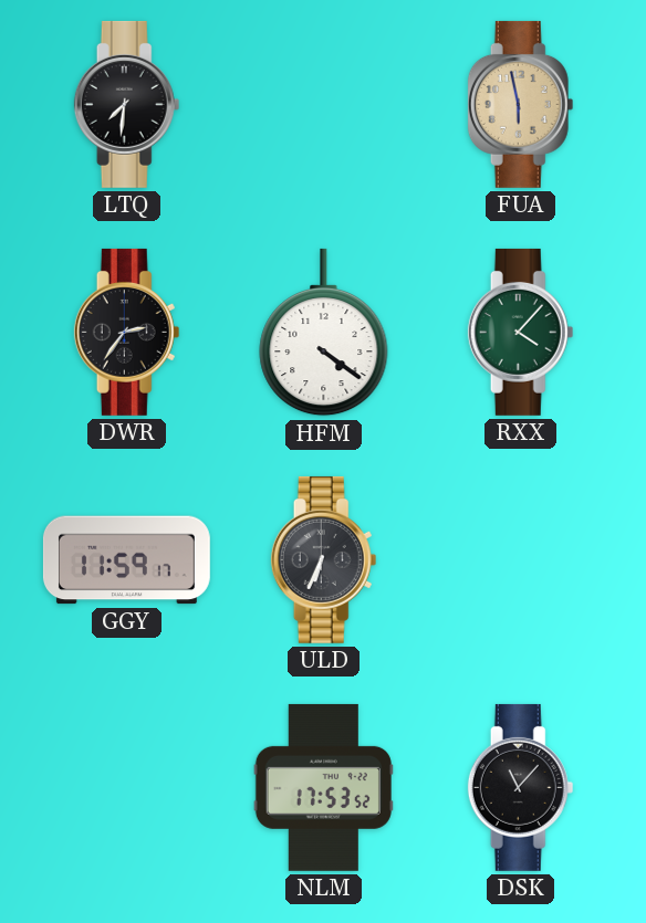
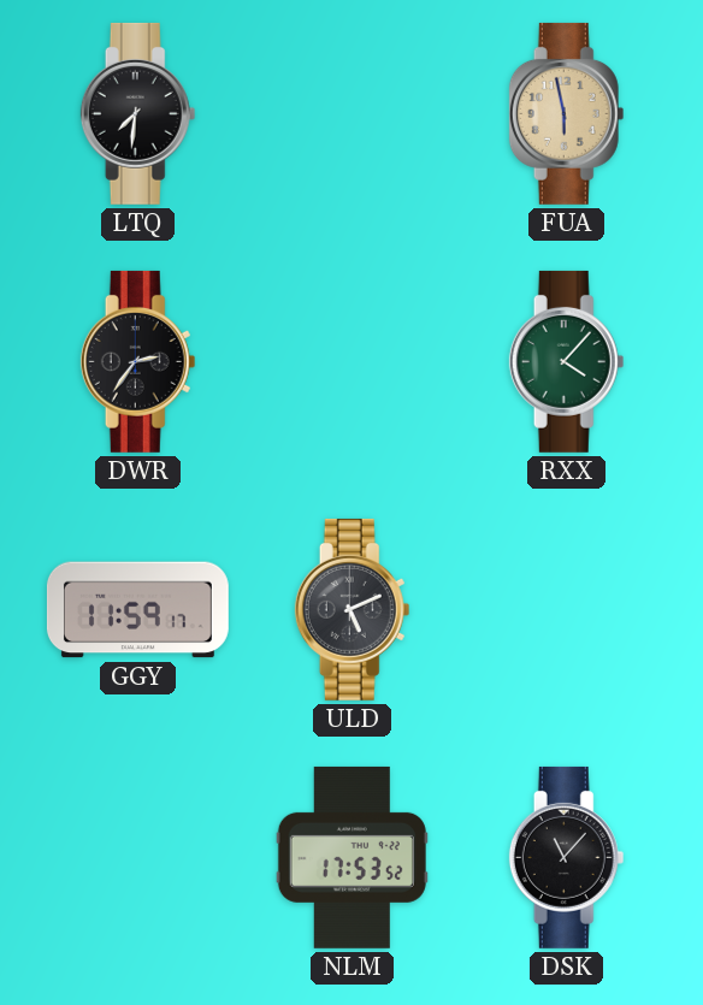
HFM: 4:21 -> none
ULD: 6:34 -> 5:11
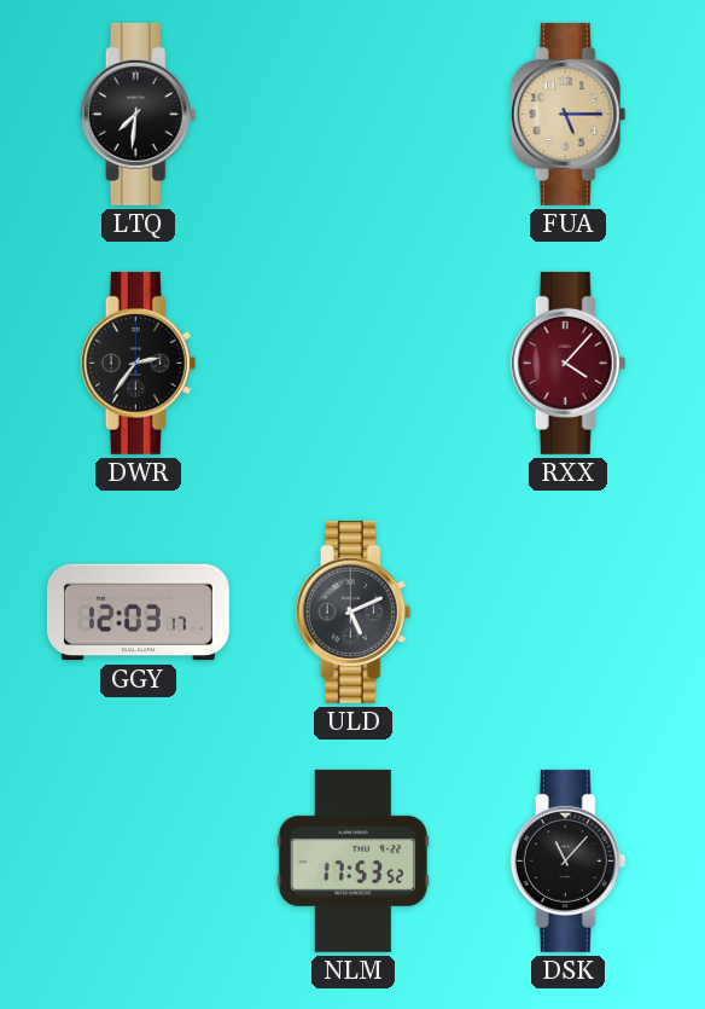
FUA: 5:58 -> 5:15
RXX dial: green -> burgundy
GGY: 11:59 -> 12:03
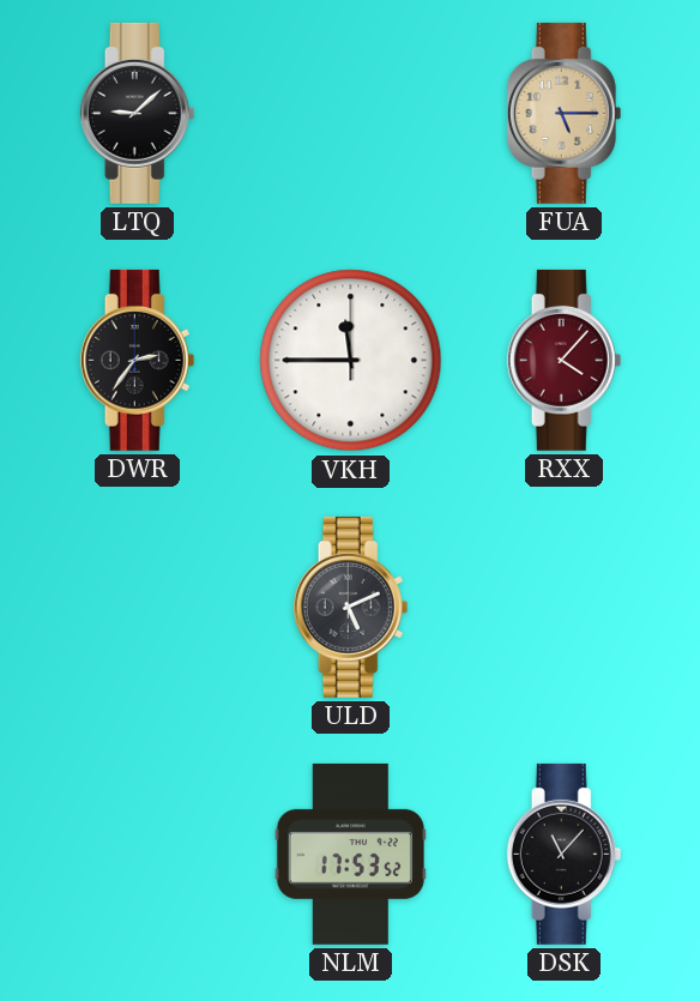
LTQ: 7:31 -> 9:08
VKH: none -> 11:45
GGY: 12:03 -> none
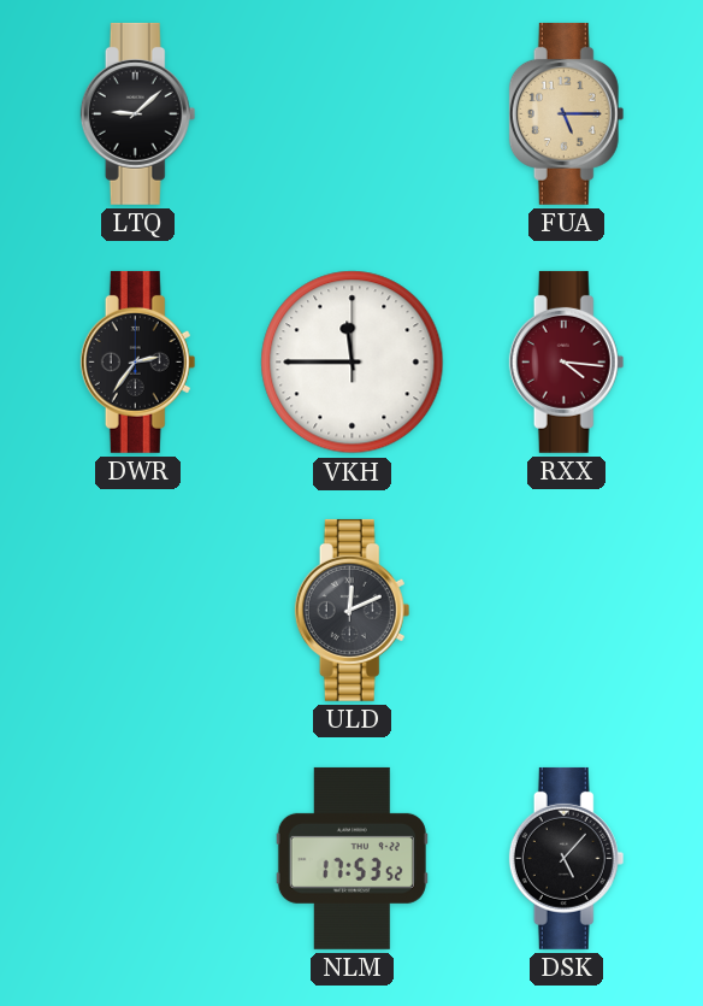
RXX: 4:07 -> 4:16
ULD: 5:11 -> 12:11
DSK: 11:07 -> 5:07
